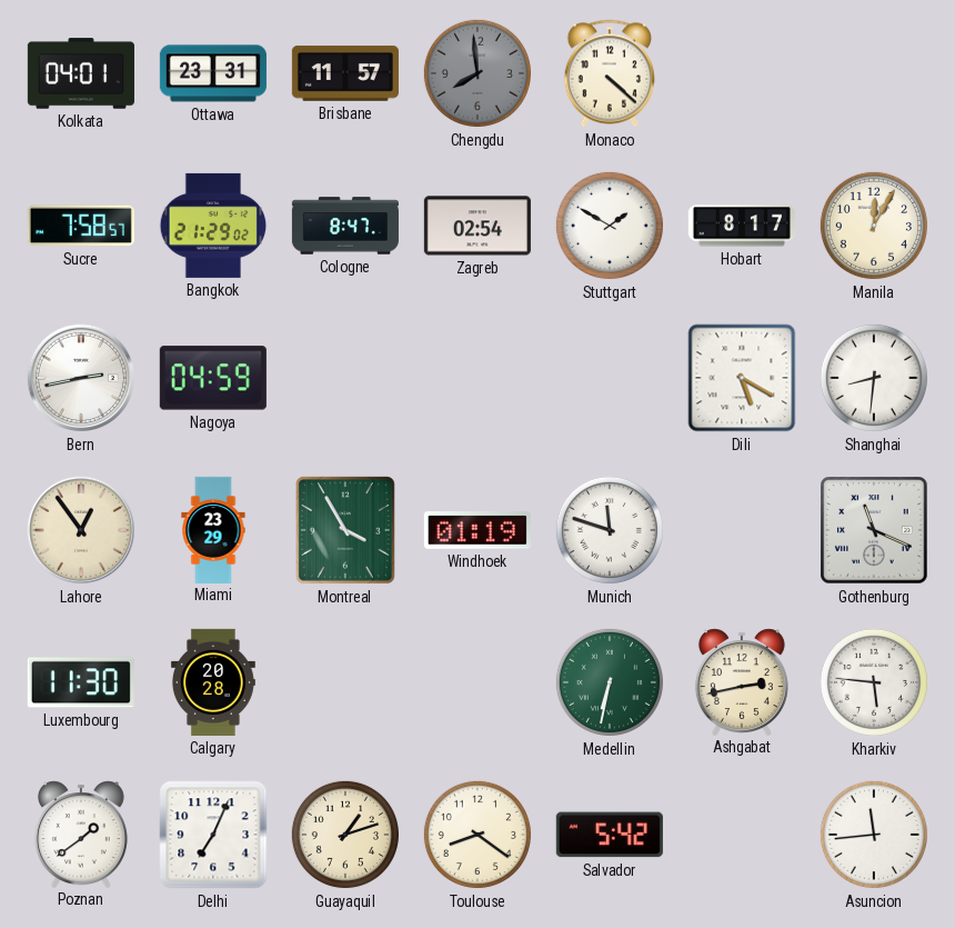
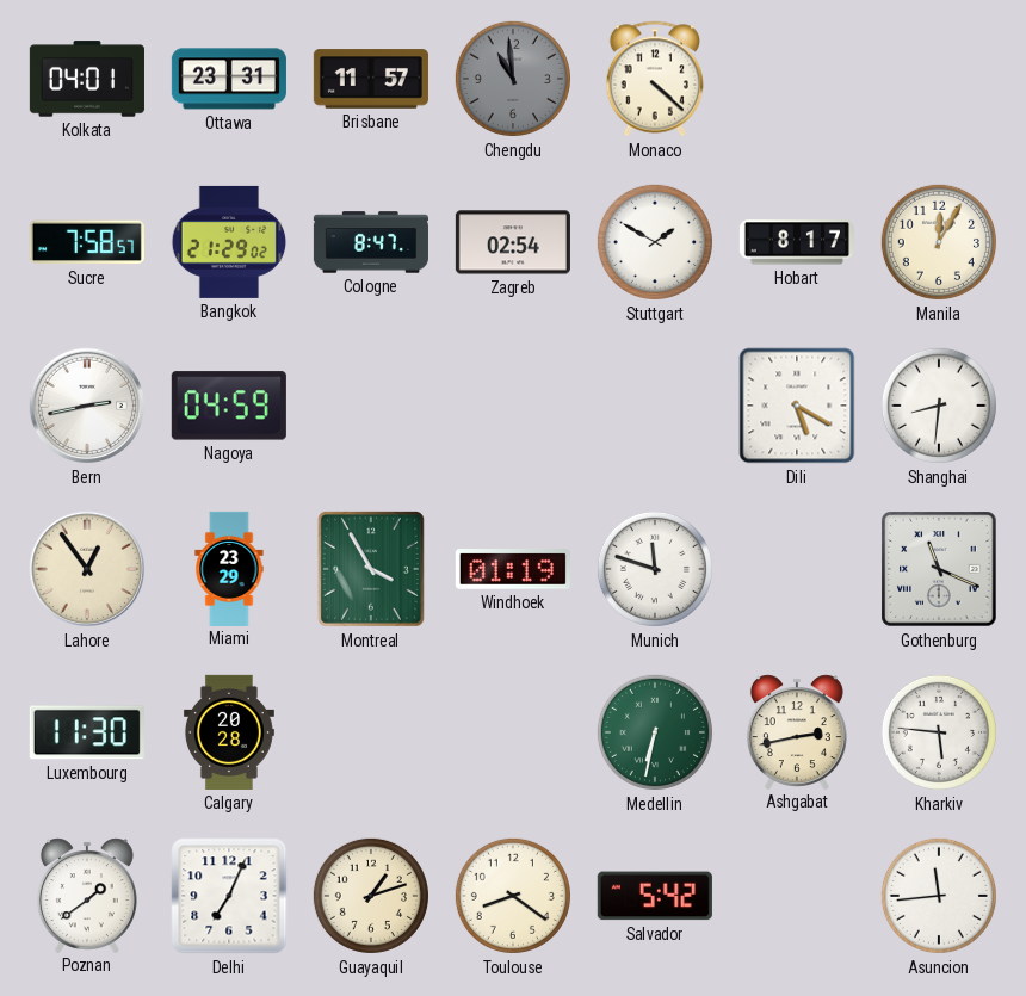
Chengdu: 7:59 -> 10:59
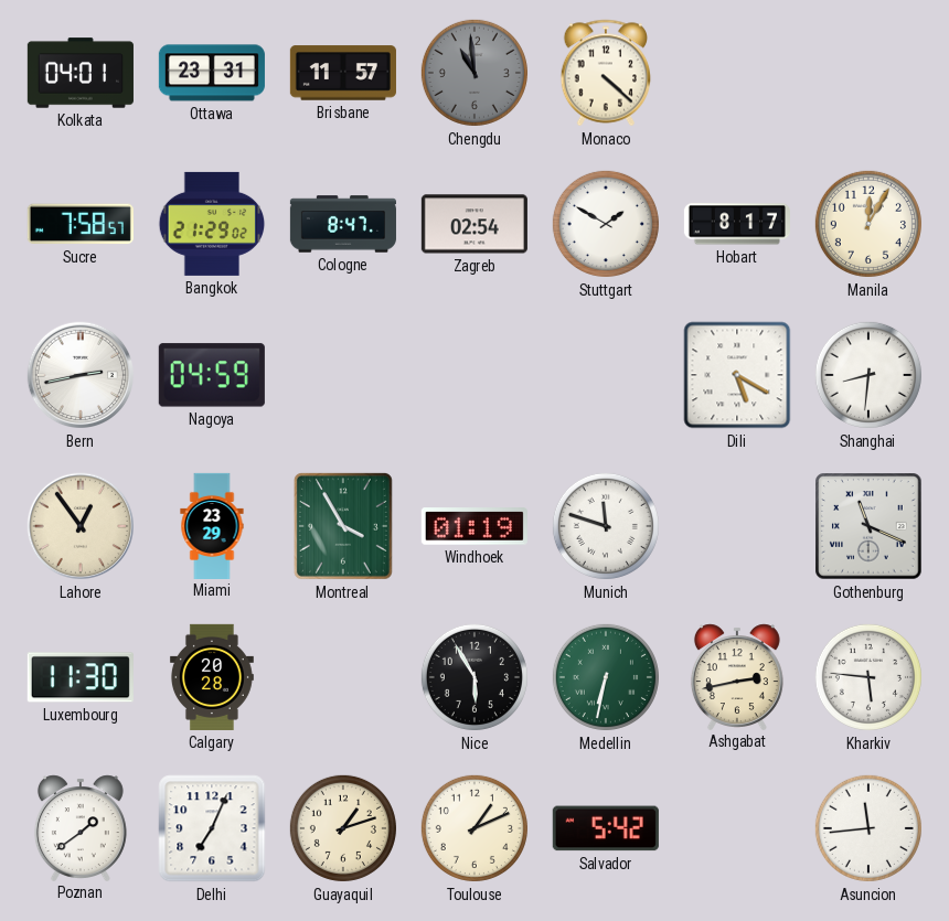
Nice: none -> 5:55
Toulouse: 8:21 -> 1:11
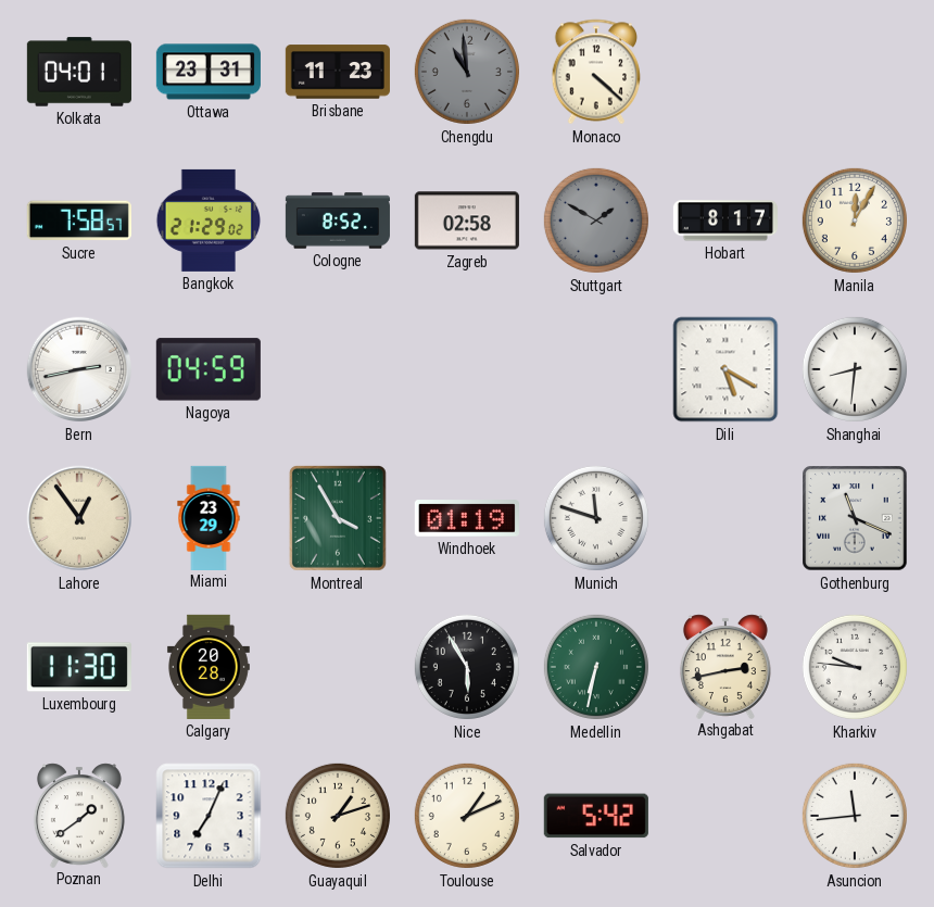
Brisbane: 11:57 -> 11:23
Cologne: 8:47 -> 8:52
Zagreb: 02:54 -> 02:58
Stuttgart dial: white -> grey
Kharkiv: 5:46 -> 9:46
